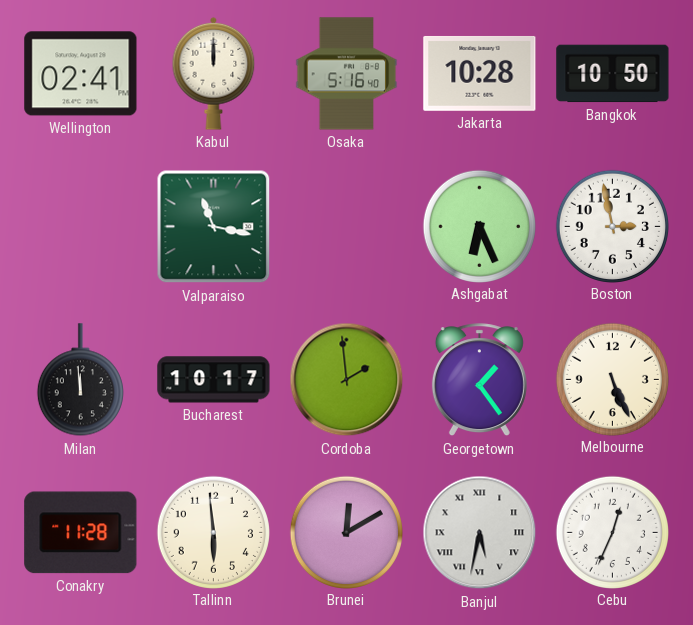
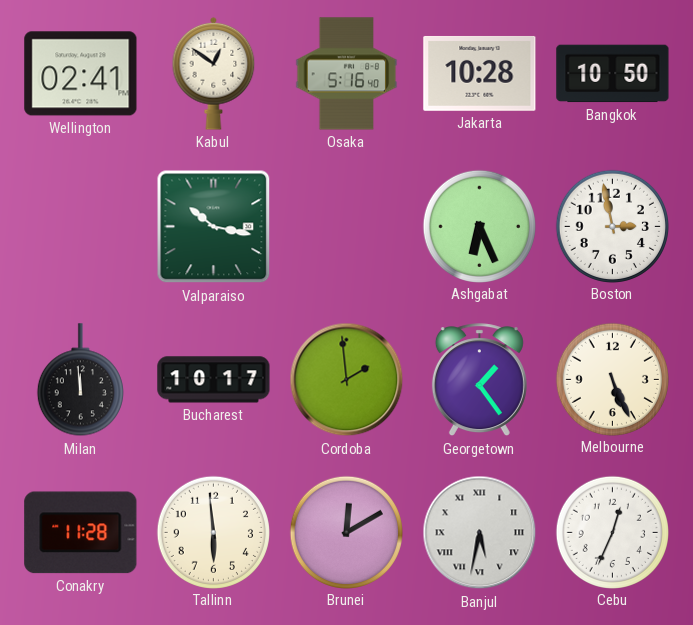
Kabul: 12:00 -> 12:51
Valparaiso: 11:17 -> 10:17
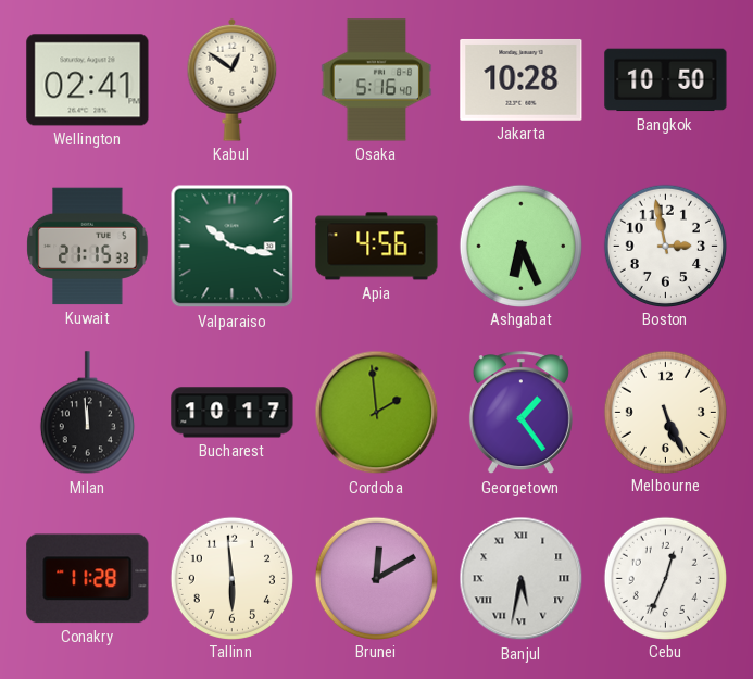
Kuwait: none -> 21:15
Apia: none -> 4:56
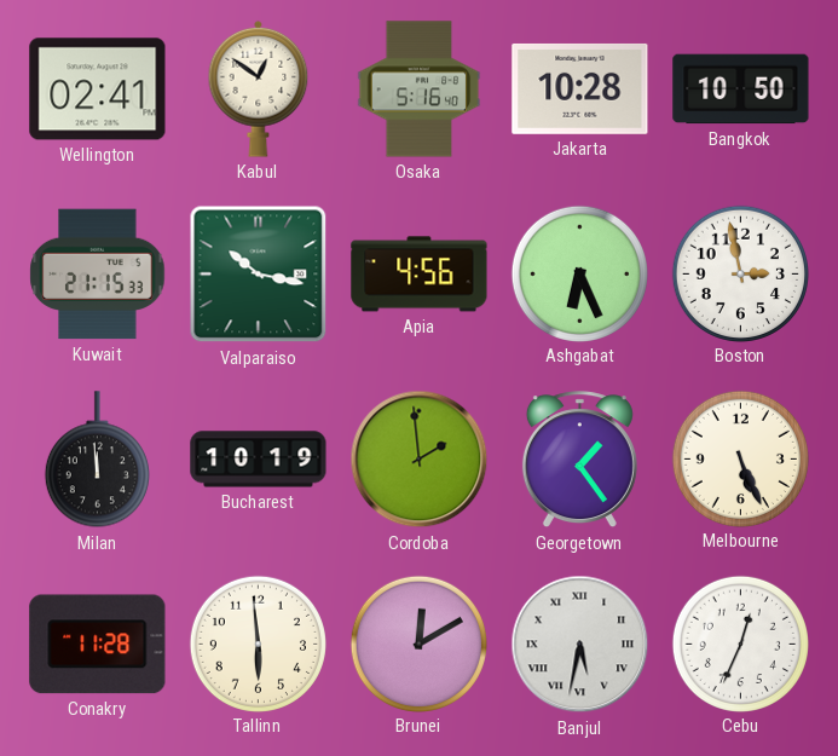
Bucharest: 10:17 -> 10:19
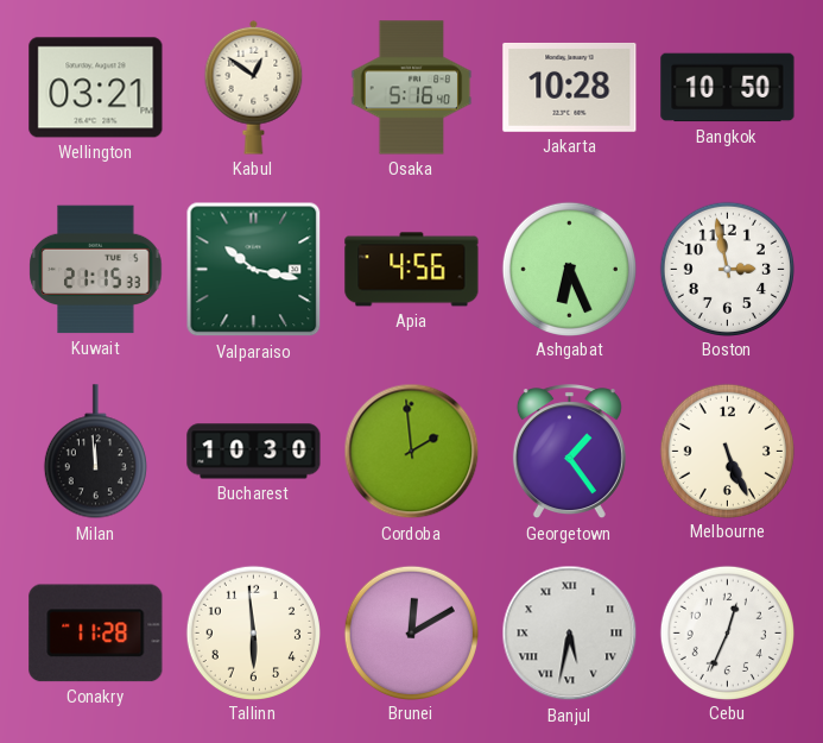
Wellington: 02:41 -> 03:21
Bucharest: 10:19 -> 10:30
